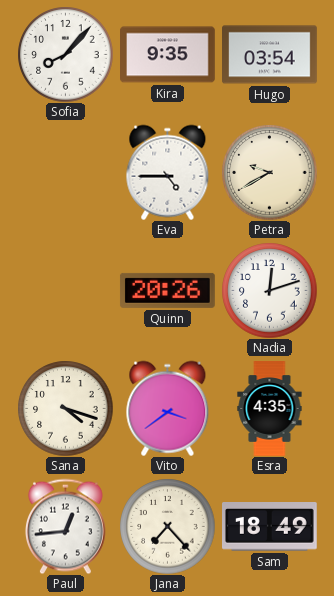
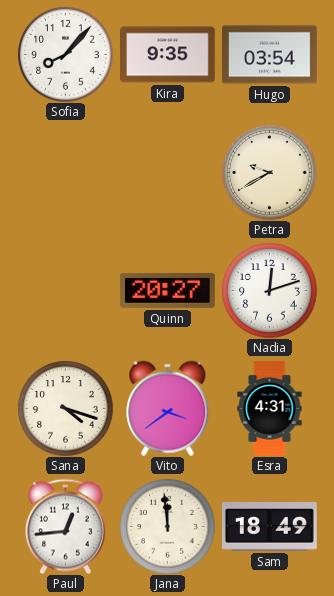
Eva: 4:45 -> none
Quinn: 20:26 -> 20:27
Esra: 4:35 -> 4:31
Jana: 7:23 -> 11:59
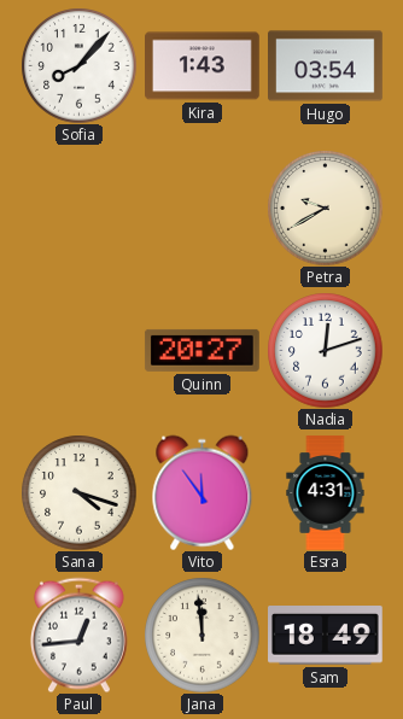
Kira: 9:35 -> 1:43
Vito: 3:39 -> 11:54
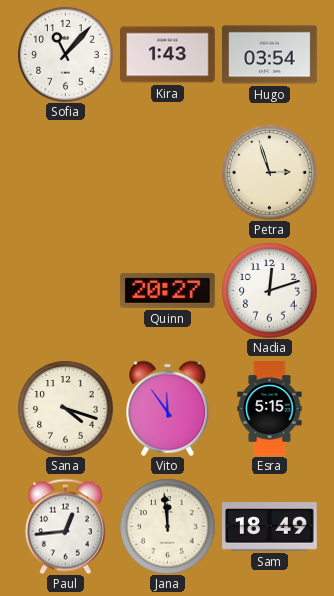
Sofia: 8:07 -> 11:07
Petra: 9:40 -> 2:57
Esra: 4:31 -> 5:15
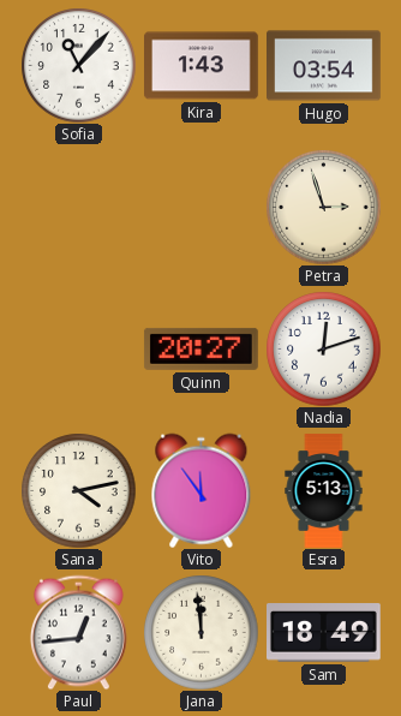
Sana: 4:18 -> 4:13
Esra: 5:15 -> 5:13
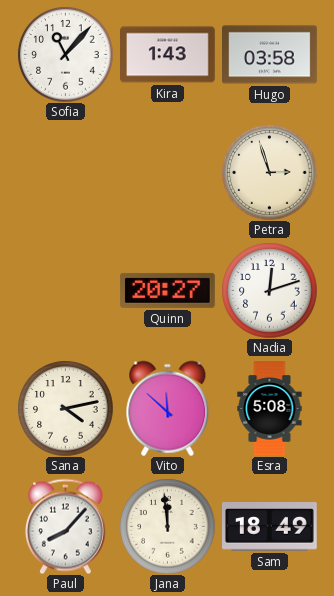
Hugo: 03:54 -> 03:58
Vito: 11:54 -> 11:52
Esra: 5:13 -> 5:08
Paul: 12:44 -> 8:07
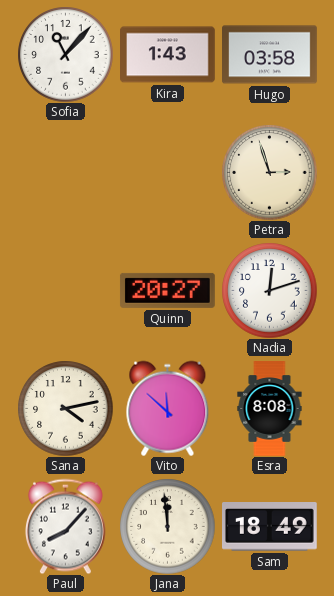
Esra: 5:08 -> 8:08
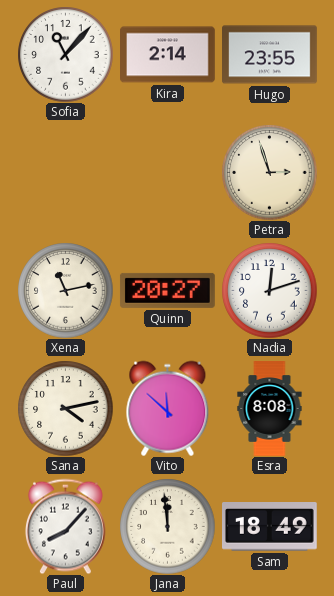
Kira: 1:43 -> 2:14
Hugo: 03:58 -> 23:55
Xena: none -> 11:13
